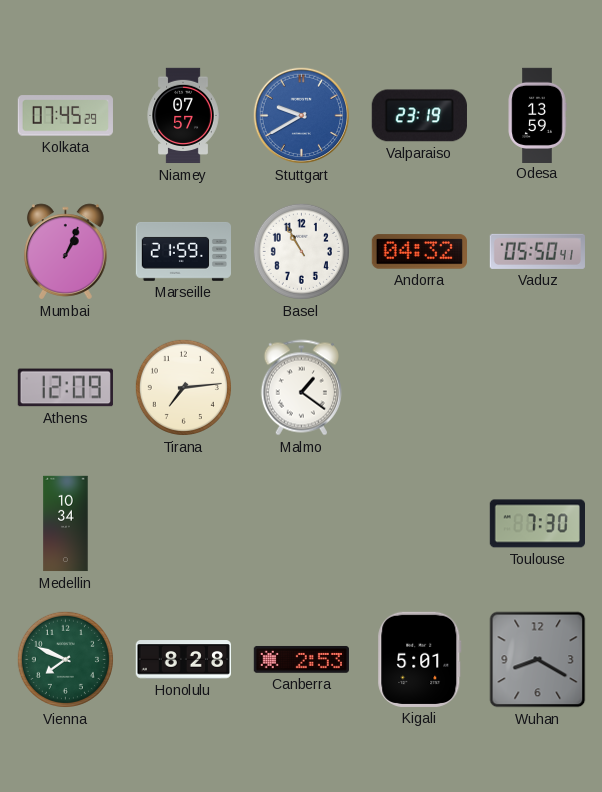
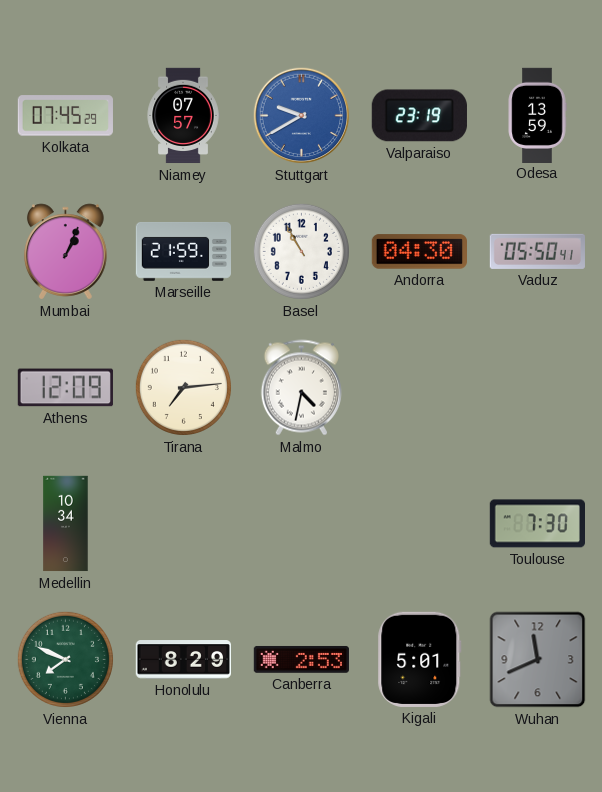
Andorra: 04:32 -> 04:30
Malmo: 1:21 -> 4:32
Honolulu: 8:28 -> 8:29
Wuhan: 8:20 -> 11:41
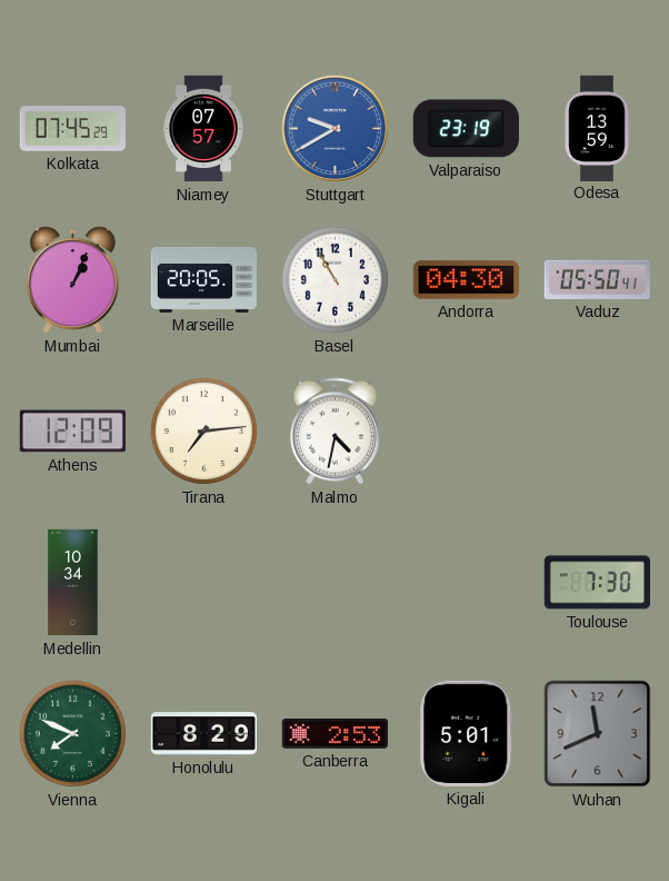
Marseille: 21:59 -> 20:05
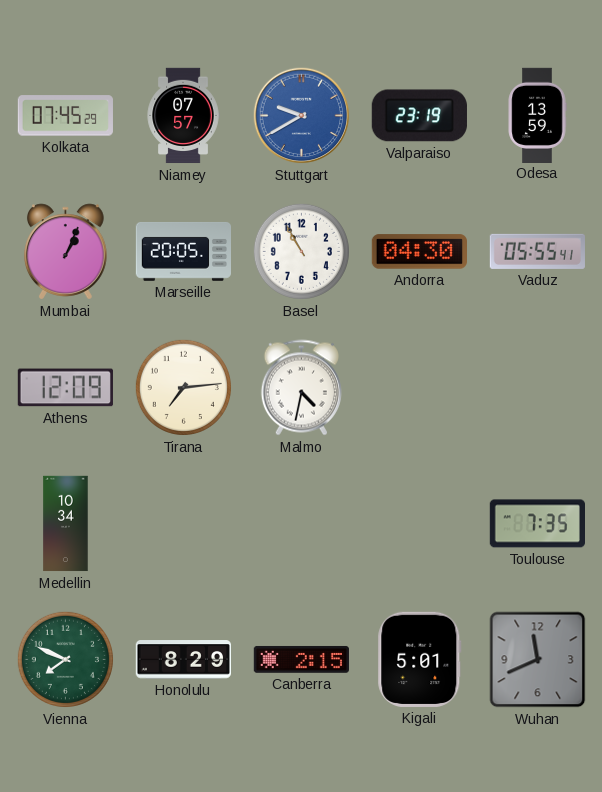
Vaduz: 05:50 -> 05:55
Toulouse: 7:30 -> 7:35
Canberra: 2:53 -> 2:15
